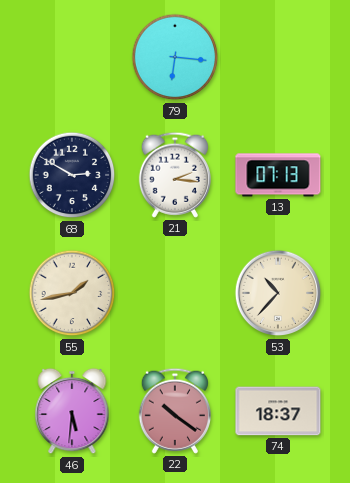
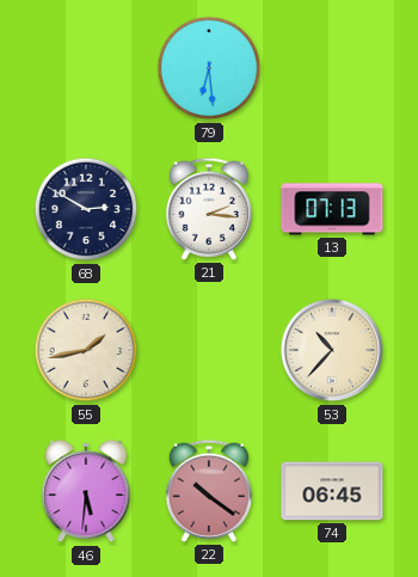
79: 6:16 -> 6:29
74: 18:37 -> 06:45
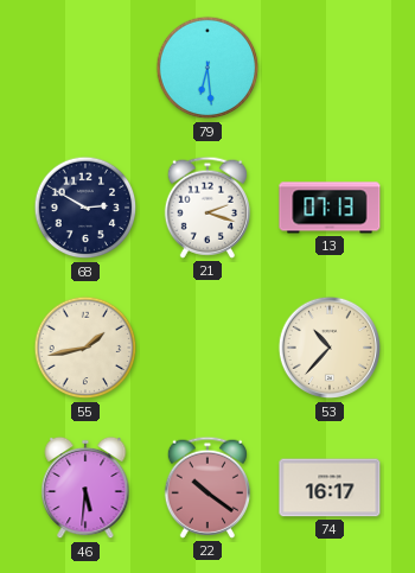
21: 2:16 -> 2:18
74: 06:45 -> 16:17
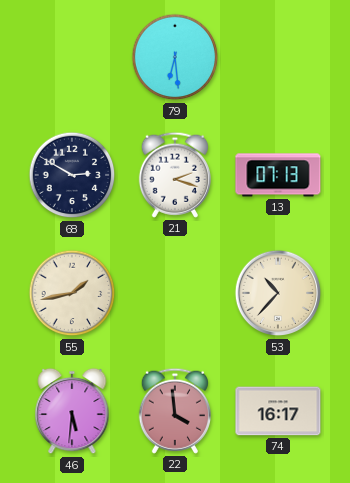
22: 10:21 -> 3:59
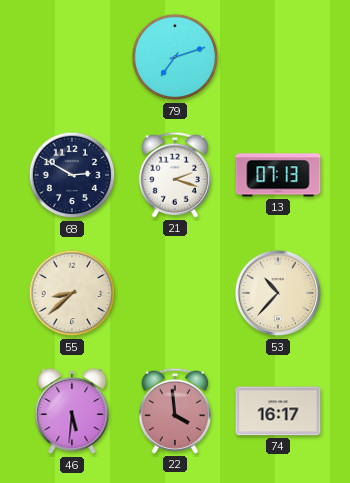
79: 6:29 -> 7:12
55: 1:43 -> 8:38
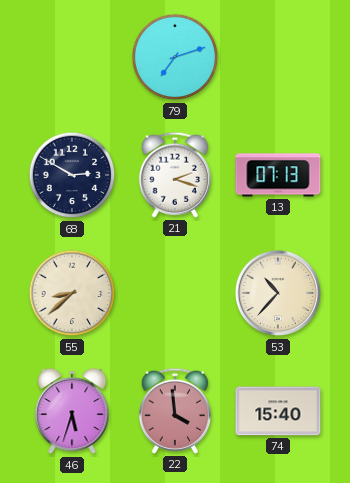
46: 5:31 -> 5:33
74: 16:17 -> 15:40
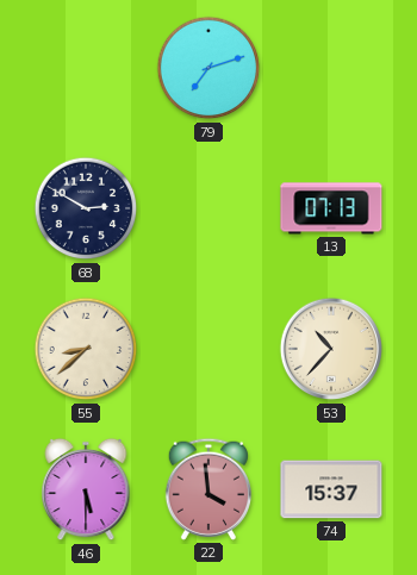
21: 2:18 -> none
46: 5:33 -> 5:30
74: 15:40 -> 15:37
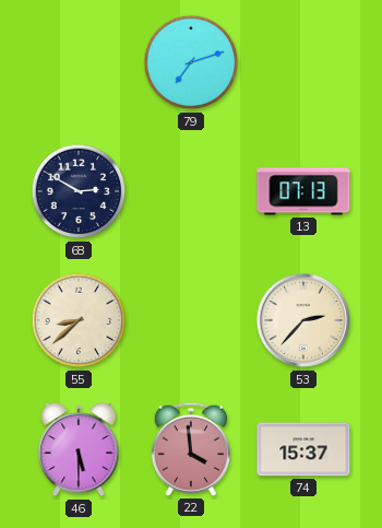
53: 10:37 -> 2:37
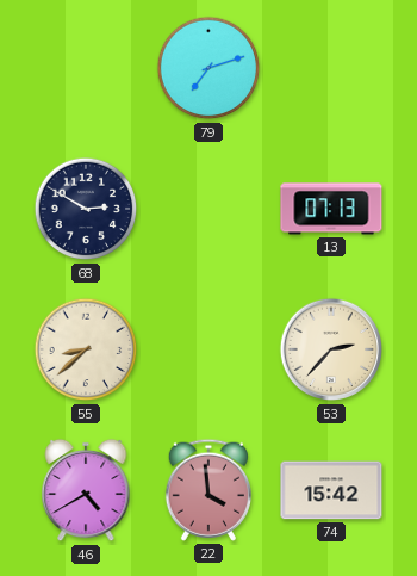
46: 5:30 -> 4:40
74: 15:37 -> 15:42
